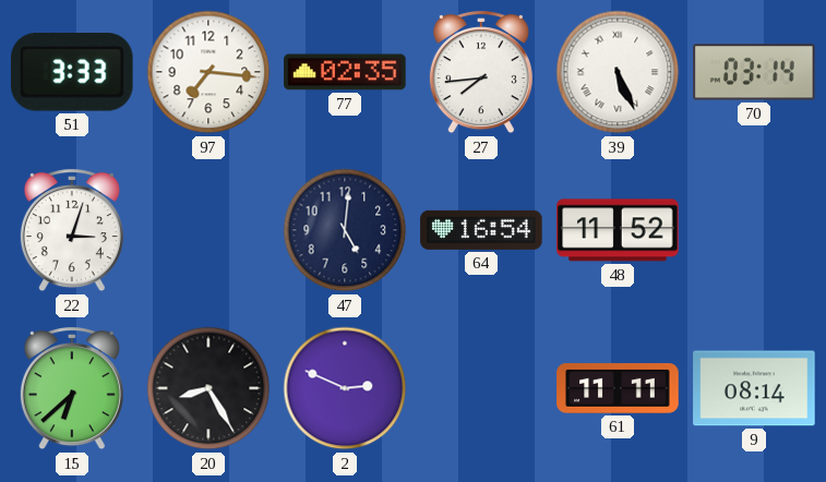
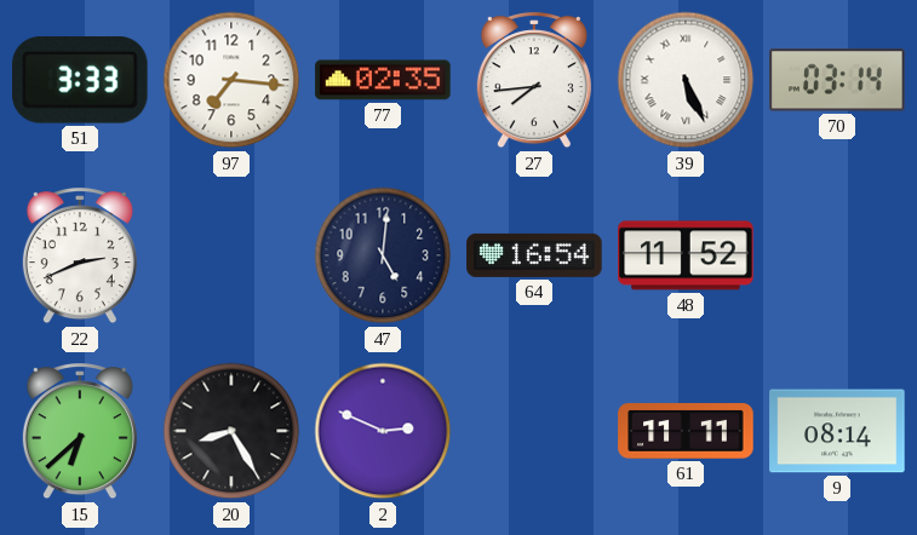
22: 3:03 -> 2:41
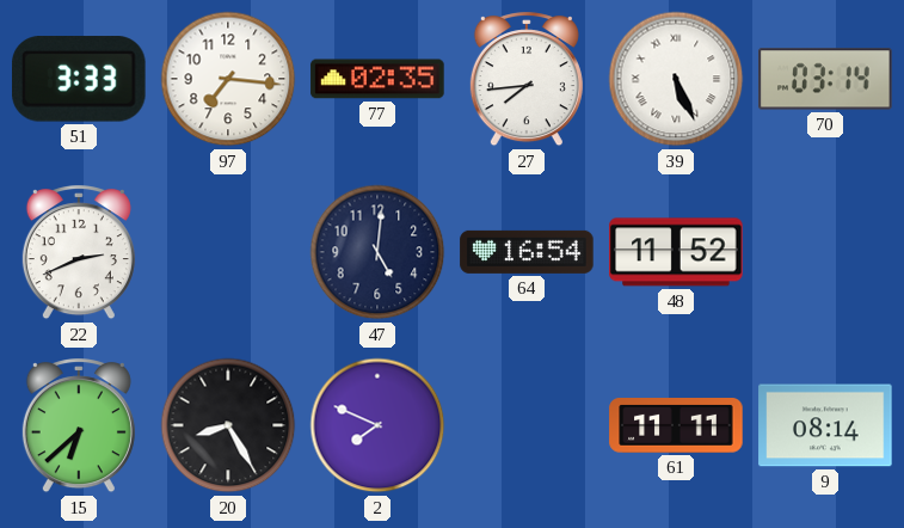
2: 2:49 -> 7:49
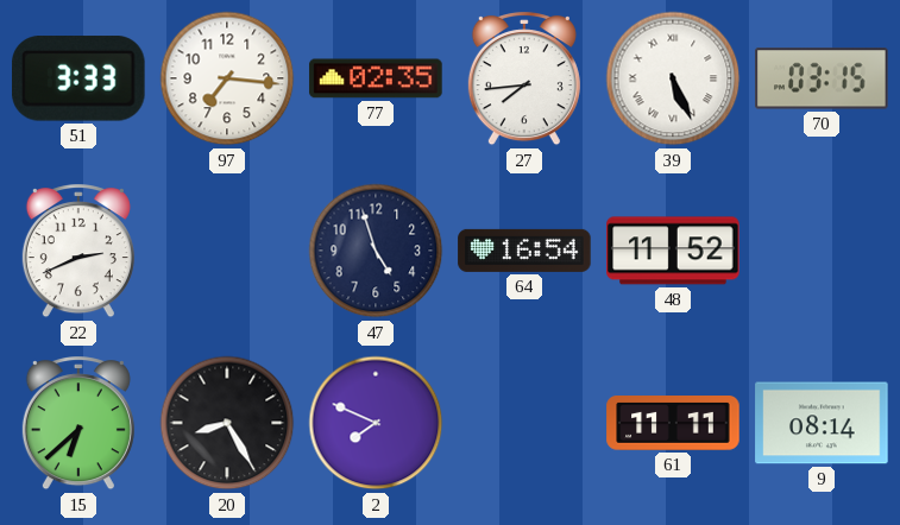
70: 03:14 -> 03:15
47: 5:01 -> 4:57
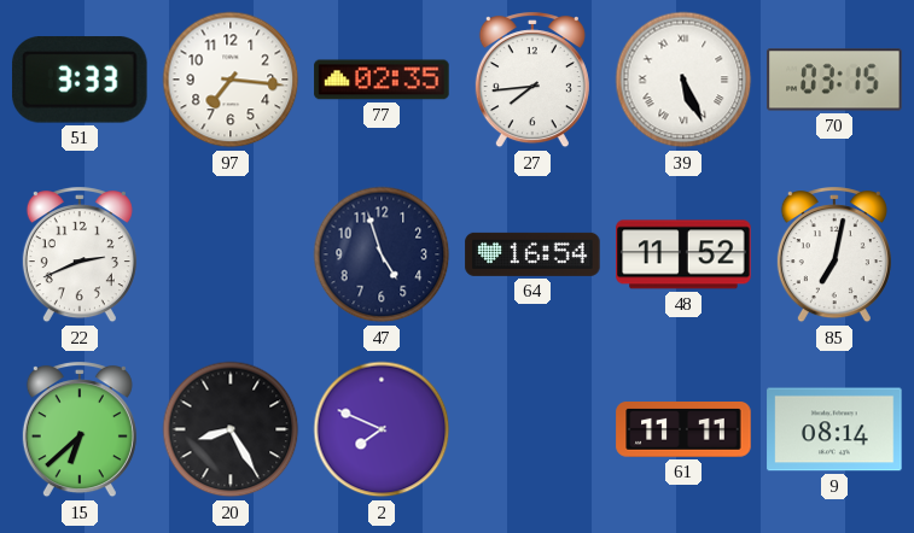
85: none -> 7:02
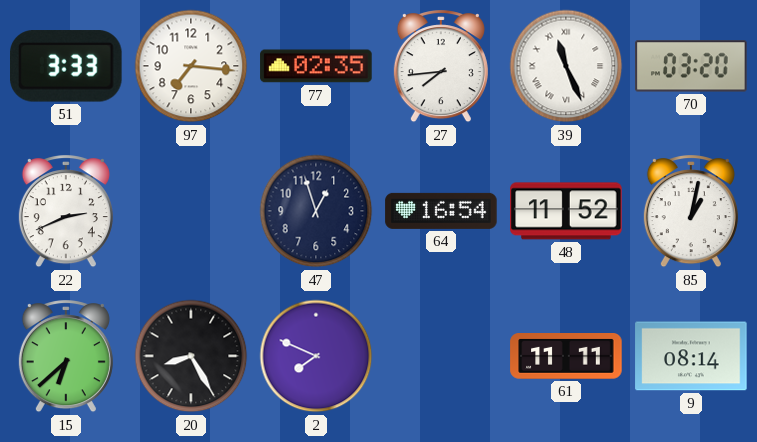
39: 5:26 -> 11:26
70: 03:15 -> 03:20
47: 4:57 -> 12:57
85: 7:02 -> 1:02
